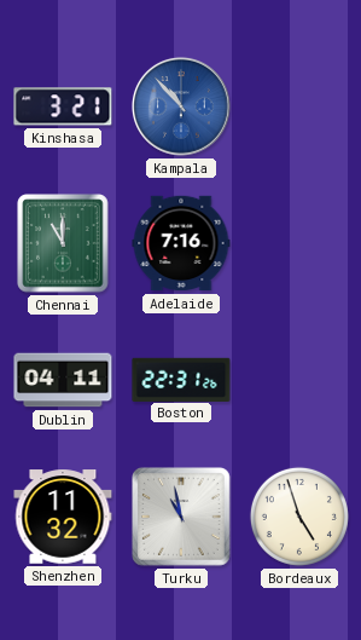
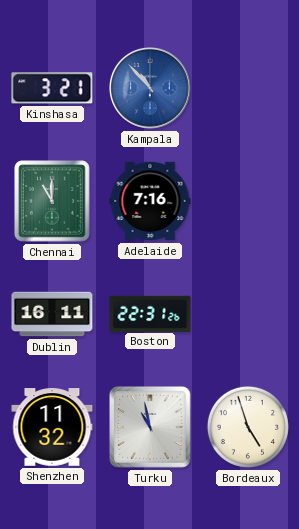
Dublin: 04:11 -> 16:11
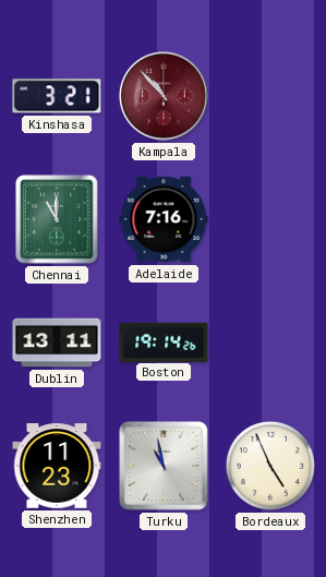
Kampala dial: blue -> burgundy
Dublin: 16:11 -> 13:11
Boston: 22:31 -> 19:14
Shenzhen: 11:32 -> 11:23
Bordeaux: 4:57 -> 4:56
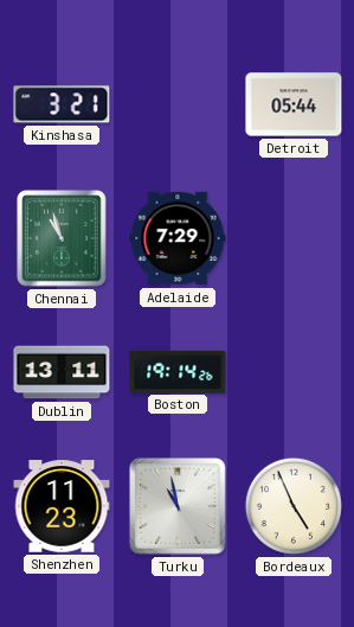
Kampala: 10:53 -> none
Detroit: none -> 05:44
Chennai: 11:00 -> 10:57
Adelaide: 7:16 -> 7:29
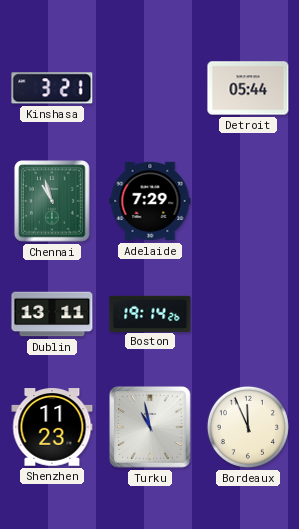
Bordeaux: 4:56 -> 11:56
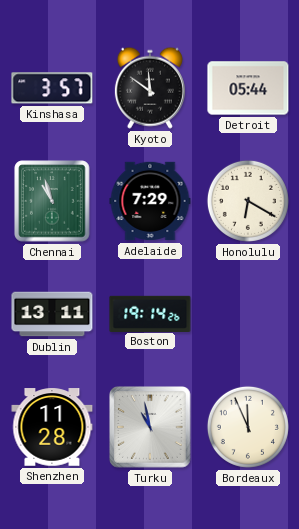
Kinshasa: 3:21 -> 3:57
Kyoto: none -> 11:51
Honolulu: none -> 6:20
Shenzhen: 11:23 -> 11:28
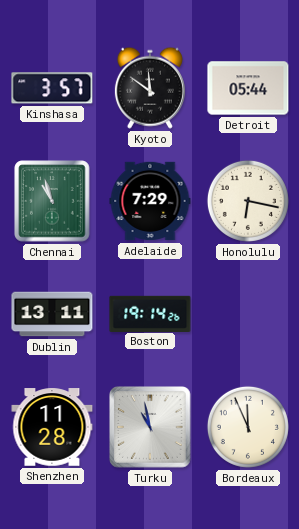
Honolulu: 6:20 -> 6:17
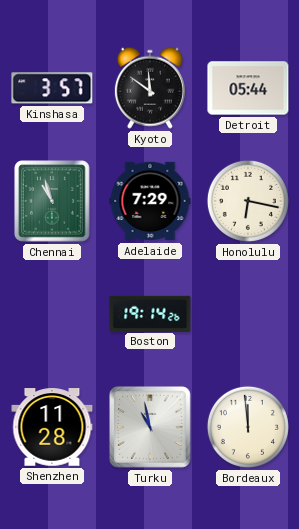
Dublin: 13:11 -> none
Bordeaux: 11:56 -> 11:59
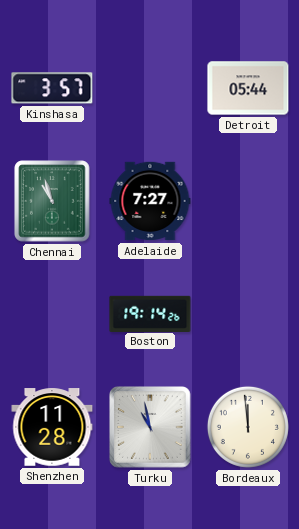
Kyoto: 11:51 -> none
Adelaide: 7:29 -> 7:27
Honolulu: 6:17 -> none
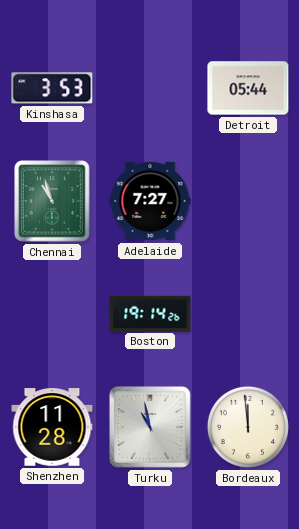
Kinshasa: 3:57 -> 3:53
